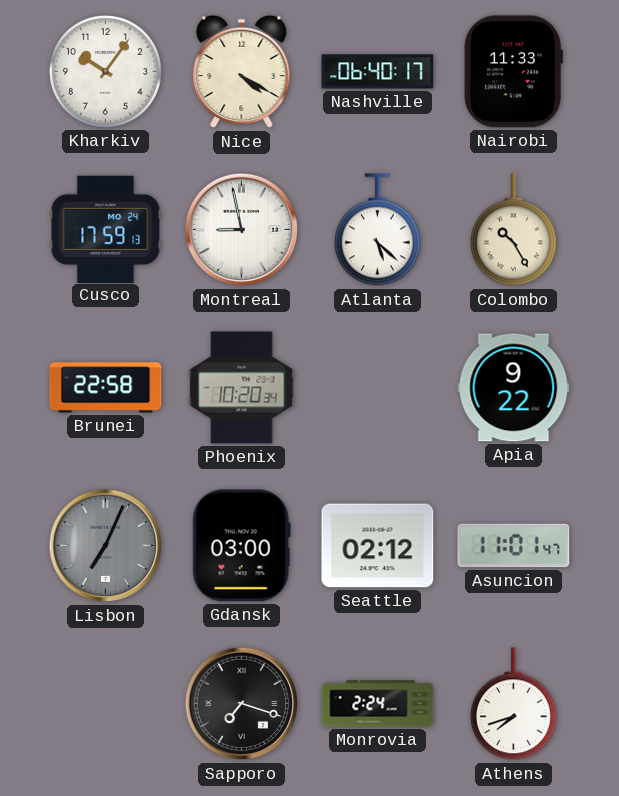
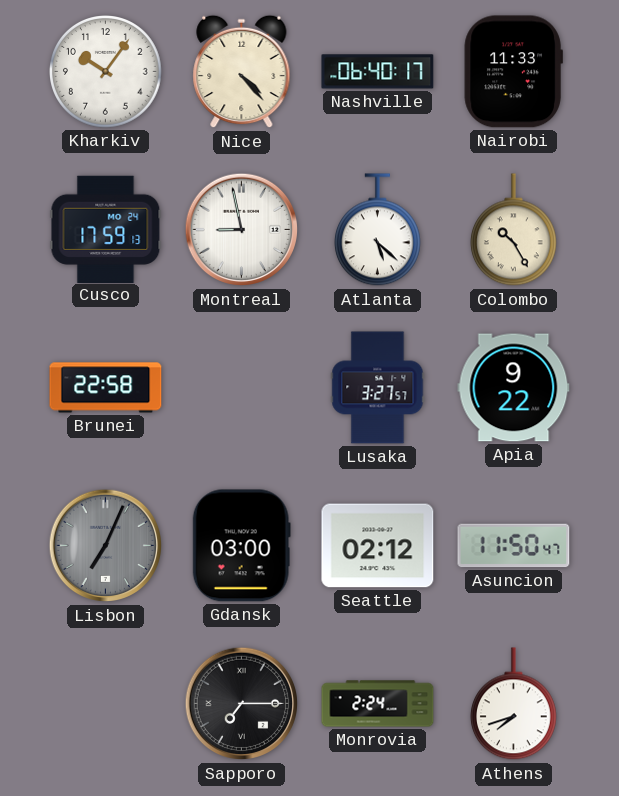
Nice: 4:20 -> 4:23
Phoenix: 10:20 -> none
Lusaka: none -> 3:27
Asuncion: 11:01 -> 11:50
Sapporo: 7:18 -> 7:15
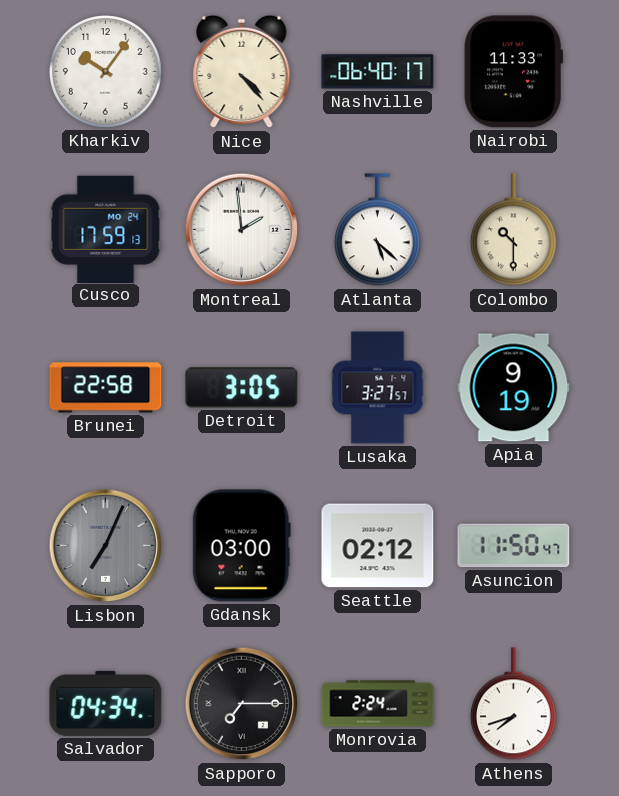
Montreal: 8:58 -> 1:59
Colombo: 10:25 -> 10:30
Detroit: none -> 3:05
Apia: 9:22 -> 9:19
Salvador: none -> 04:34
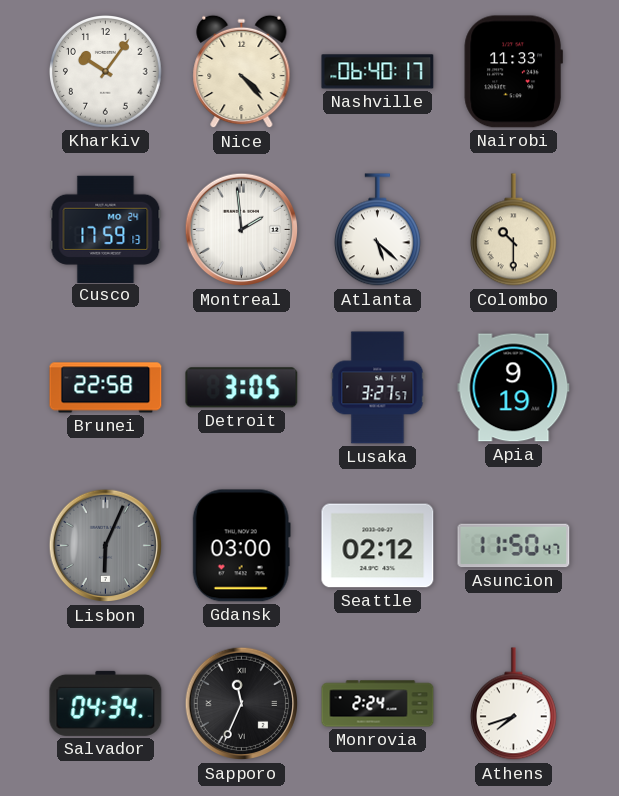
Lisbon: 7:04 -> 6:04
Sapporo: 7:15 -> 11:34
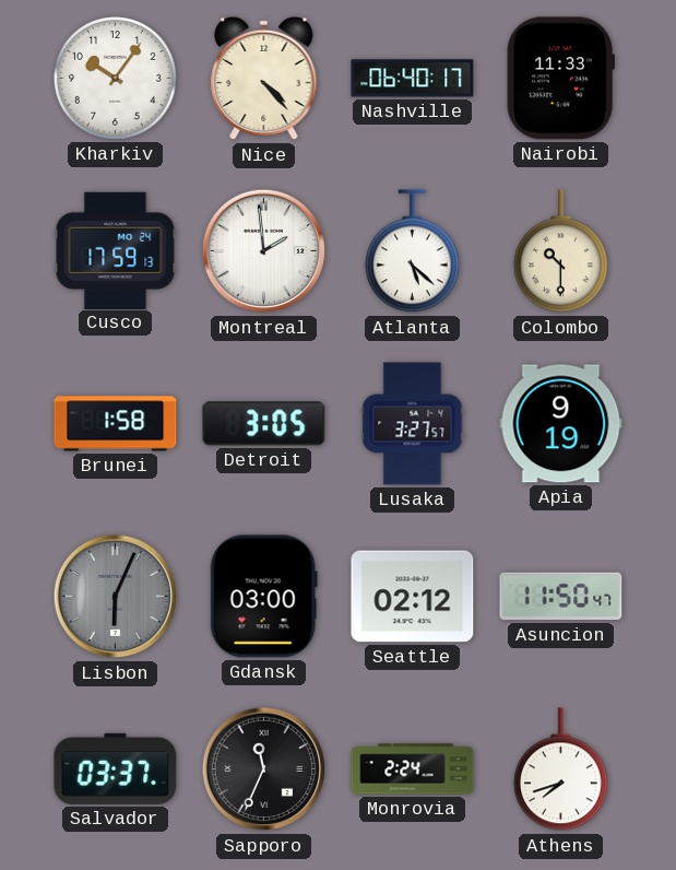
Brunei: 22:58 -> 1:58
Salvador: 04:34 -> 03:37
